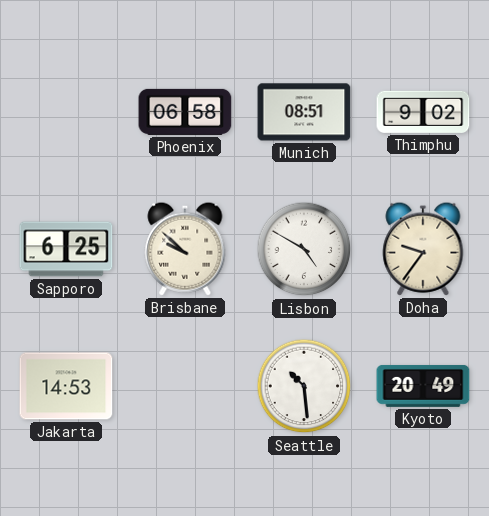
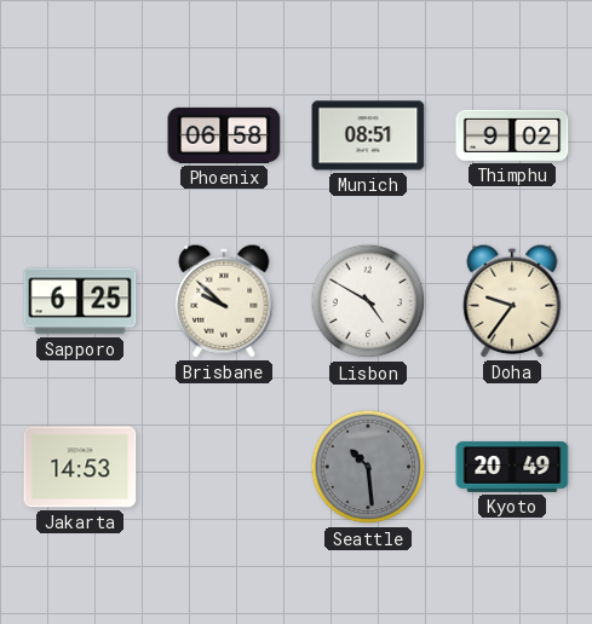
Seattle dial: white -> grey
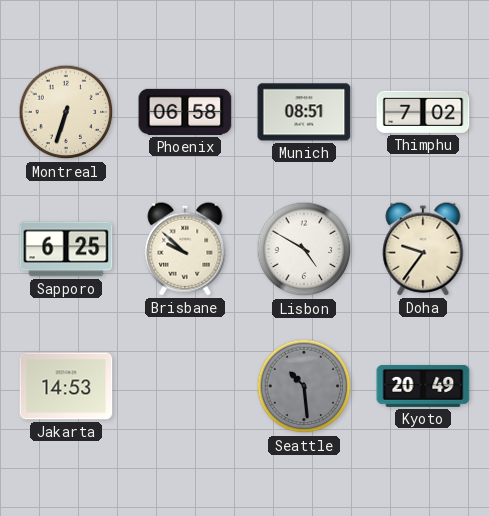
Montreal: none -> 6:33
Thimphu: 9:02 -> 7:02
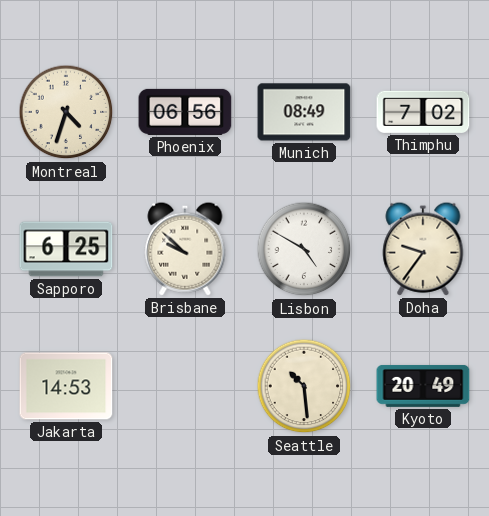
Montreal: 6:33 -> 4:33
Phoenix: 06:58 -> 06:56
Munich: 08:51 -> 08:49
Seattle dial: grey -> cream
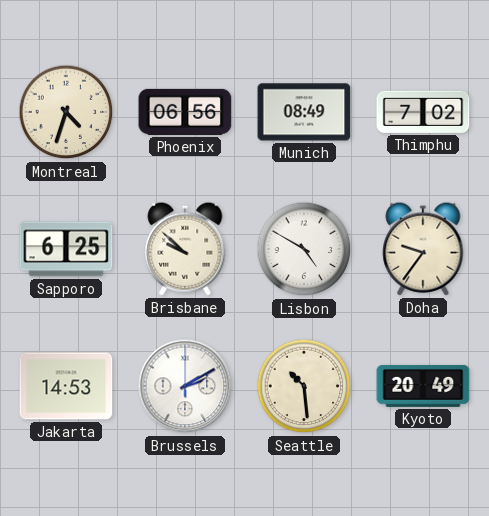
Brussels: none -> 2:10
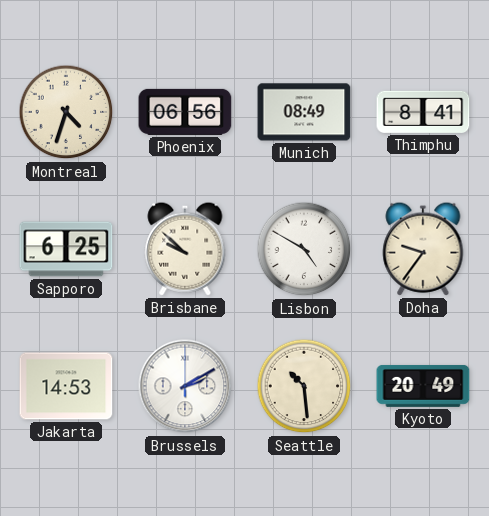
Thimphu: 7:02 -> 8:41
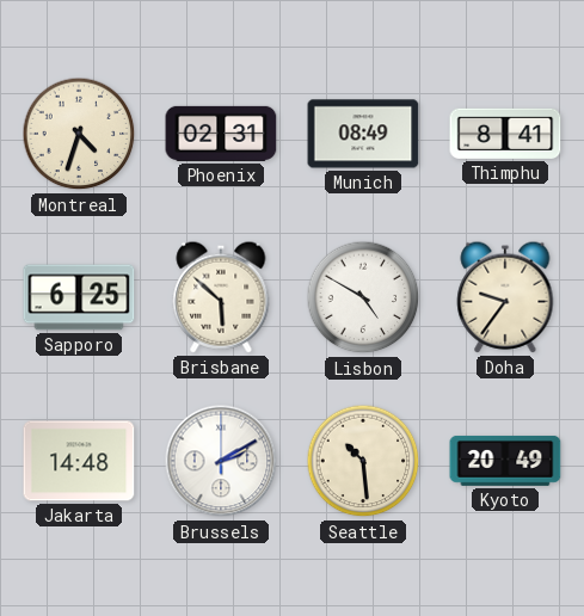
Phoenix: 06:56 -> 02:31
Brisbane: 9:52 -> 5:52
Jakarta: 14:53 -> 14:48
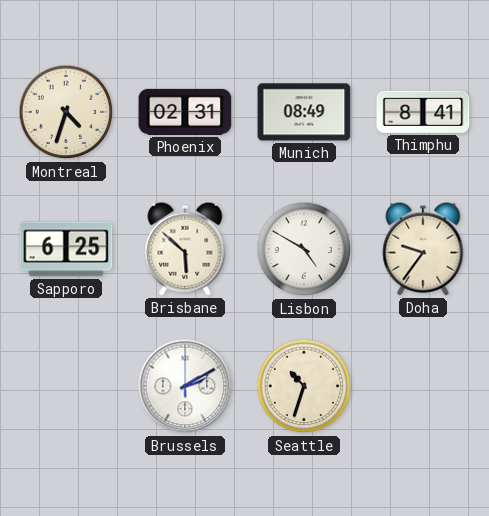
Jakarta: 14:48 -> none
Seattle: 10:29 -> 10:33
Kyoto: 20:49 -> none
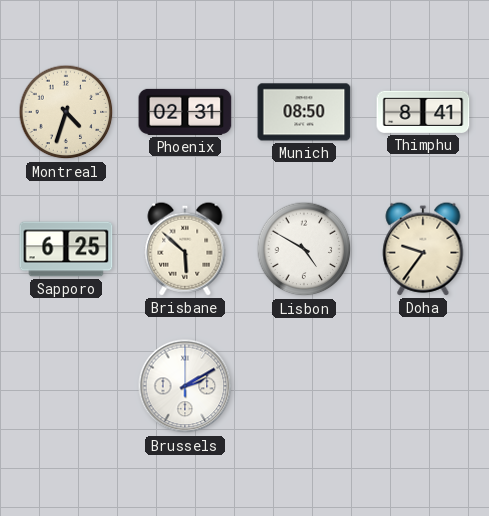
Munich: 08:49 -> 08:50
Seattle: 10:33 -> none
